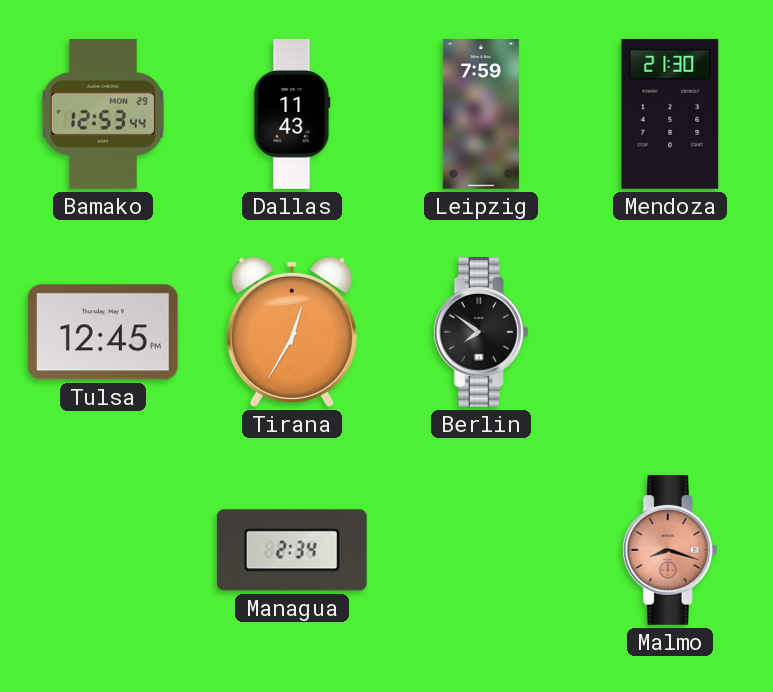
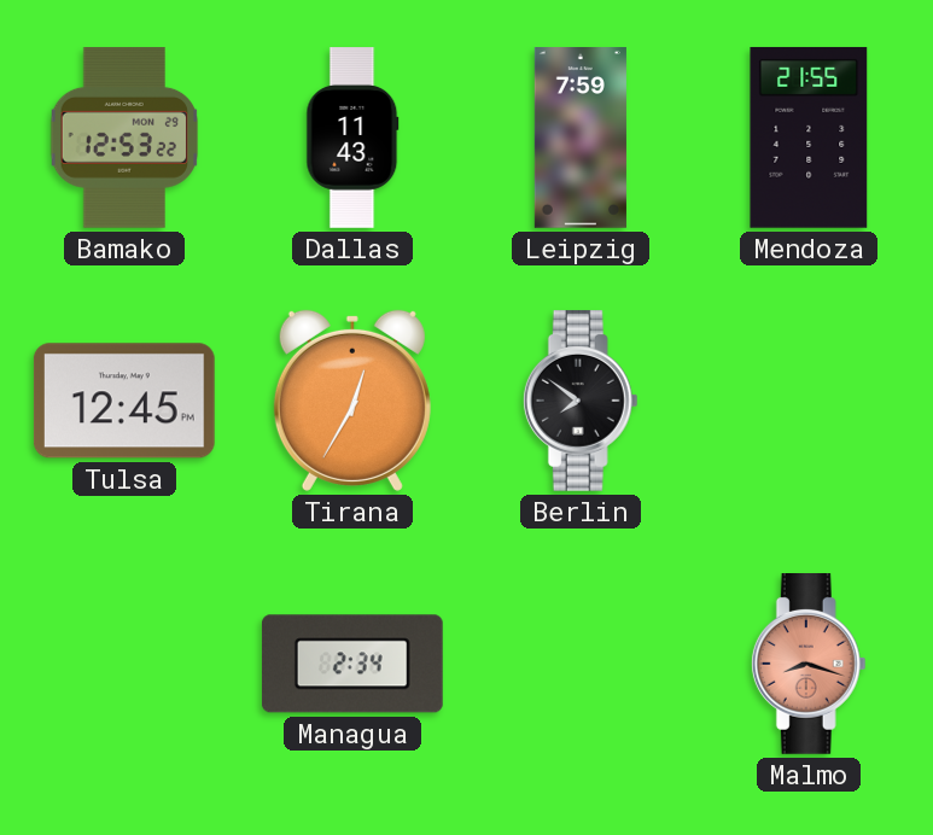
Bamako: 12:53:44 -> 12:53:22
Mendoza: 21:30 -> 21:55
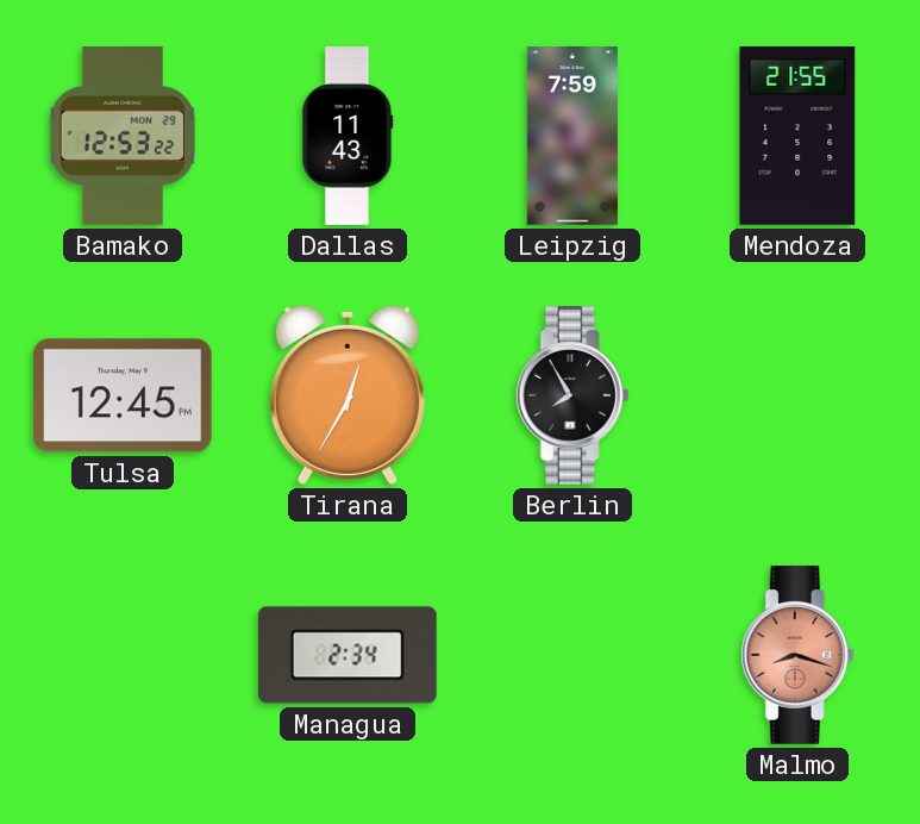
Berlin: 7:51 -> 7:55
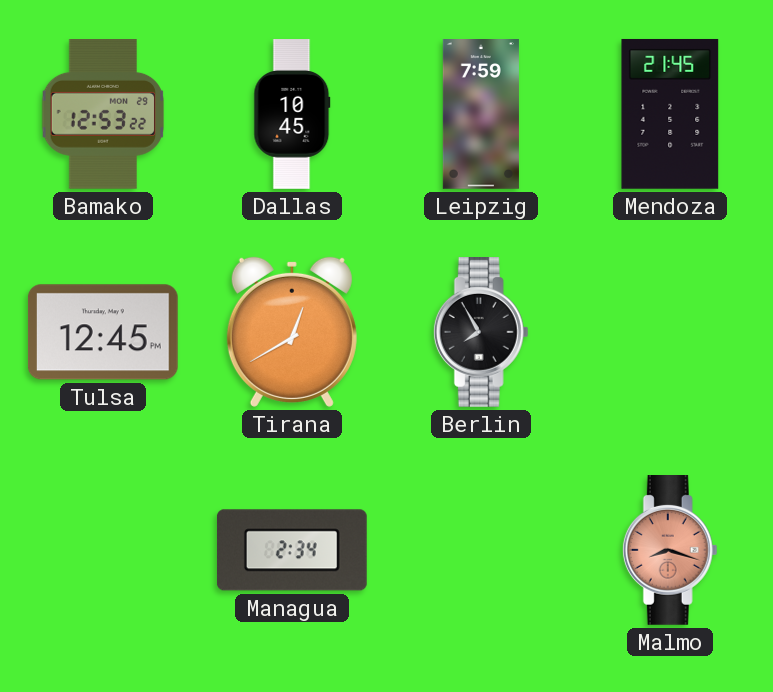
Dallas: 11:43 -> 10:45
Mendoza: 21:55 -> 21:45
Tirana: 12:35 -> 12:40
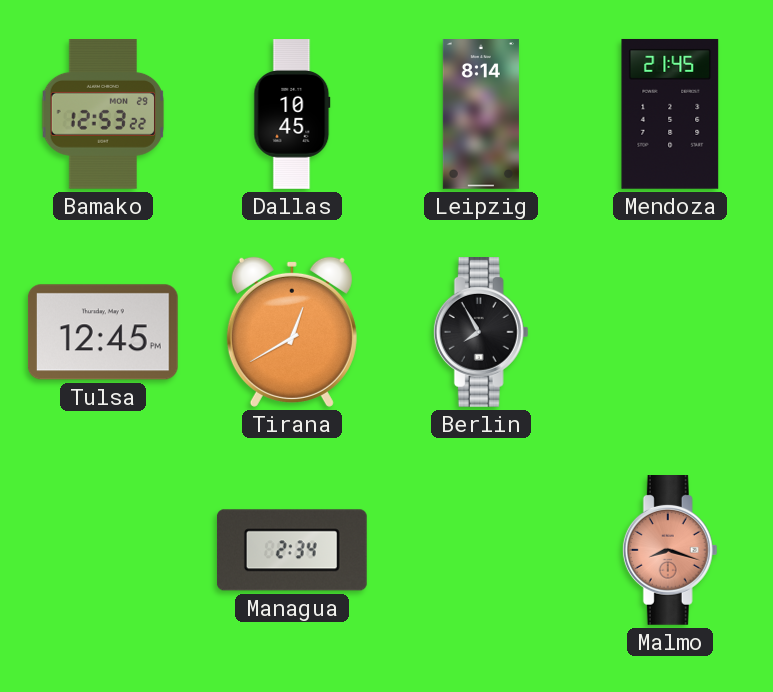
Leipzig: 7:59 -> 8:14
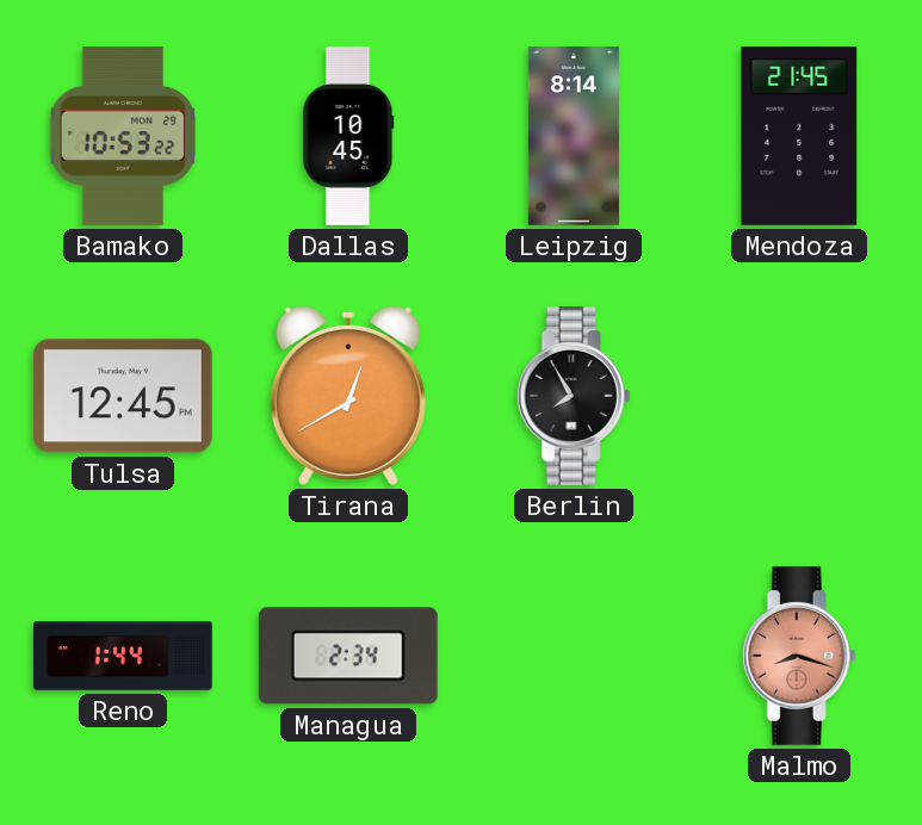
Bamako: 12:53 -> 10:53
Reno: none -> 1:44
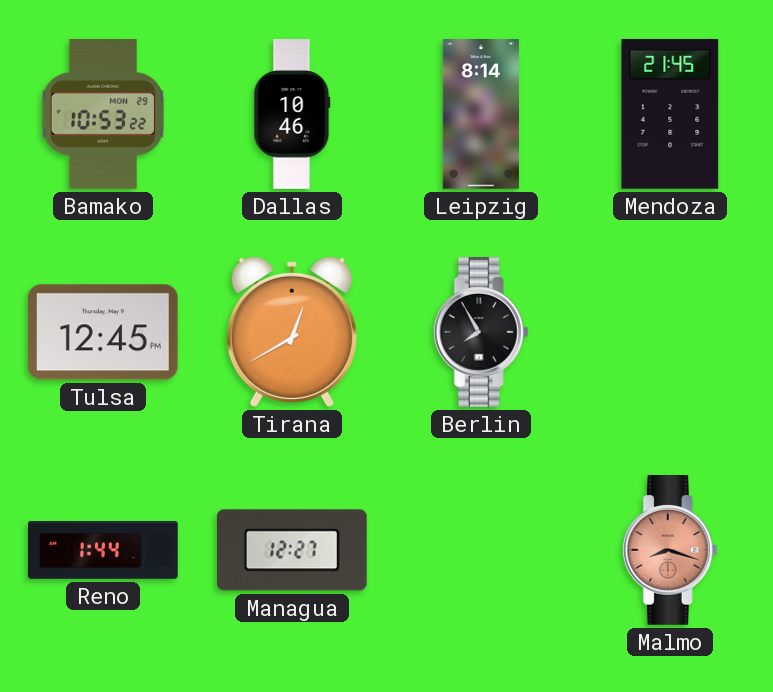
Dallas: 10:45 -> 10:46
Managua: 2:34 -> 12:27
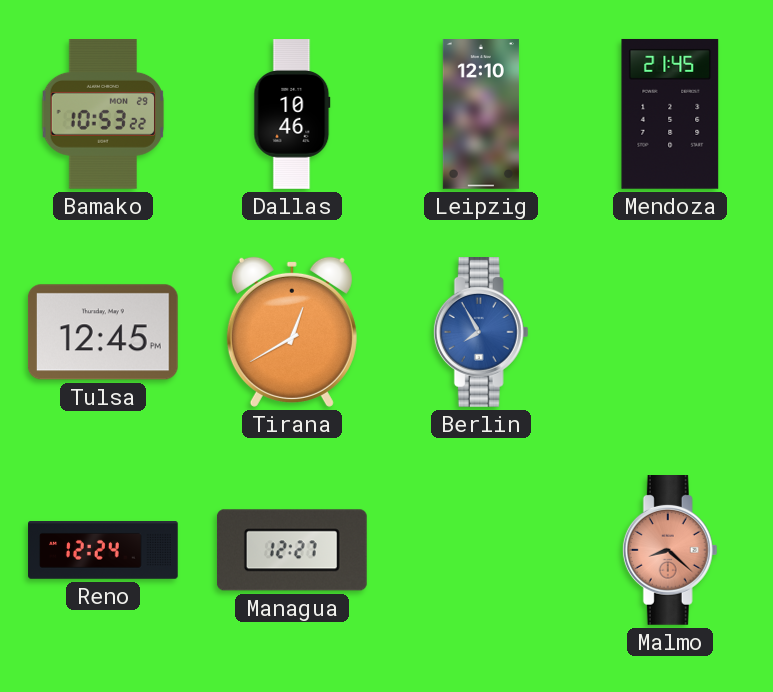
Leipzig: 8:14 -> 12:10
Berlin dial: black -> blue
Reno: 1:44 -> 12:24
Malmo: 8:18 -> 8:22
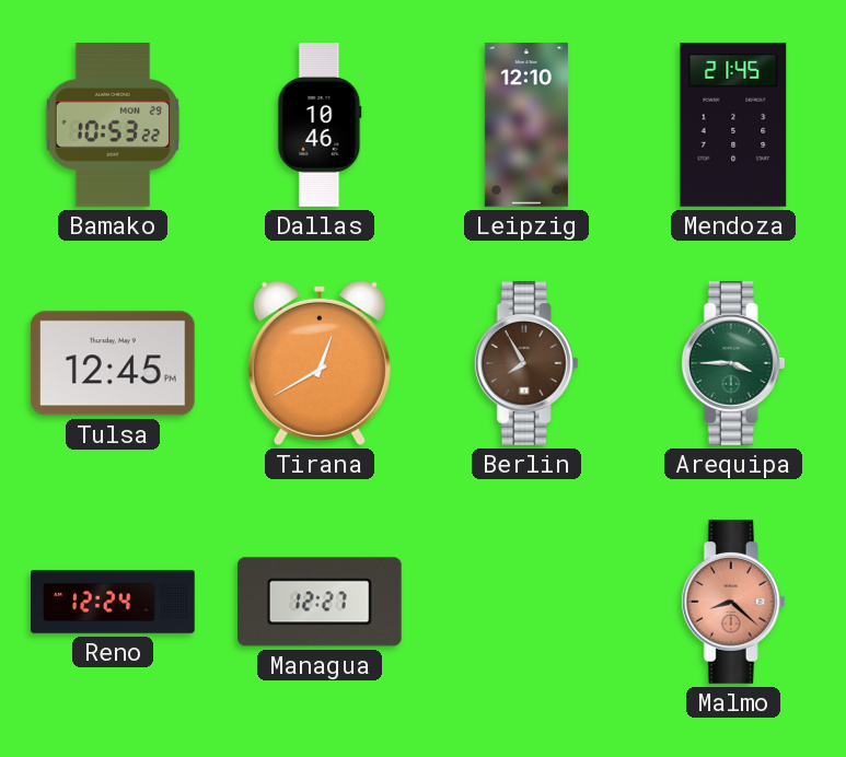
Berlin dial: blue -> brown
Arequipa: none -> 3:45
